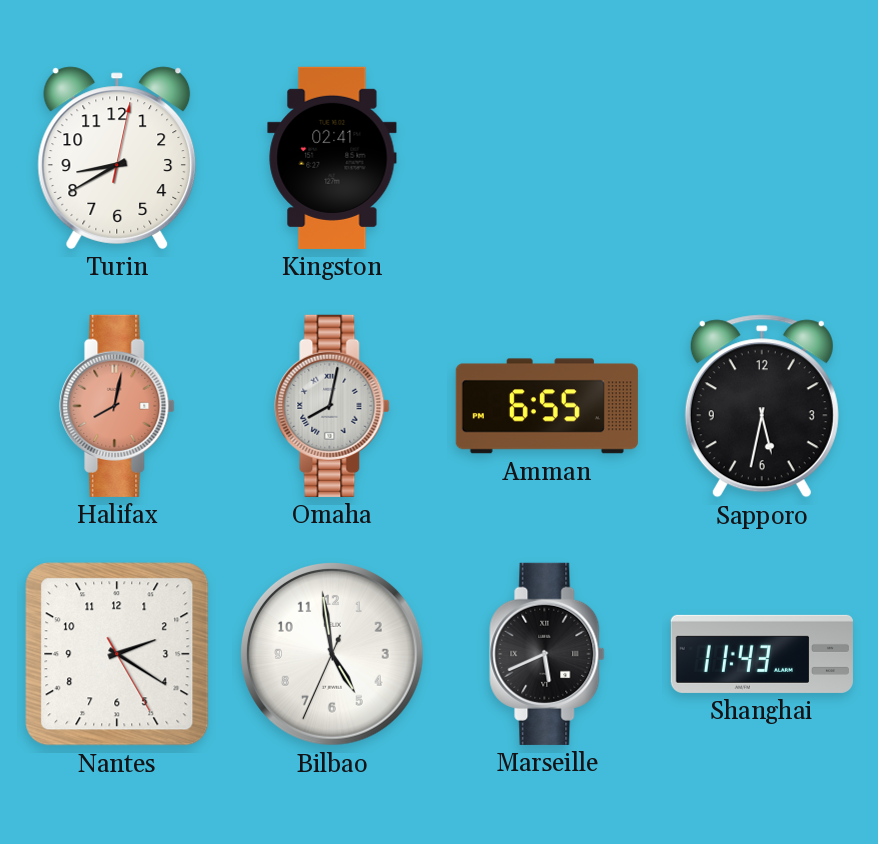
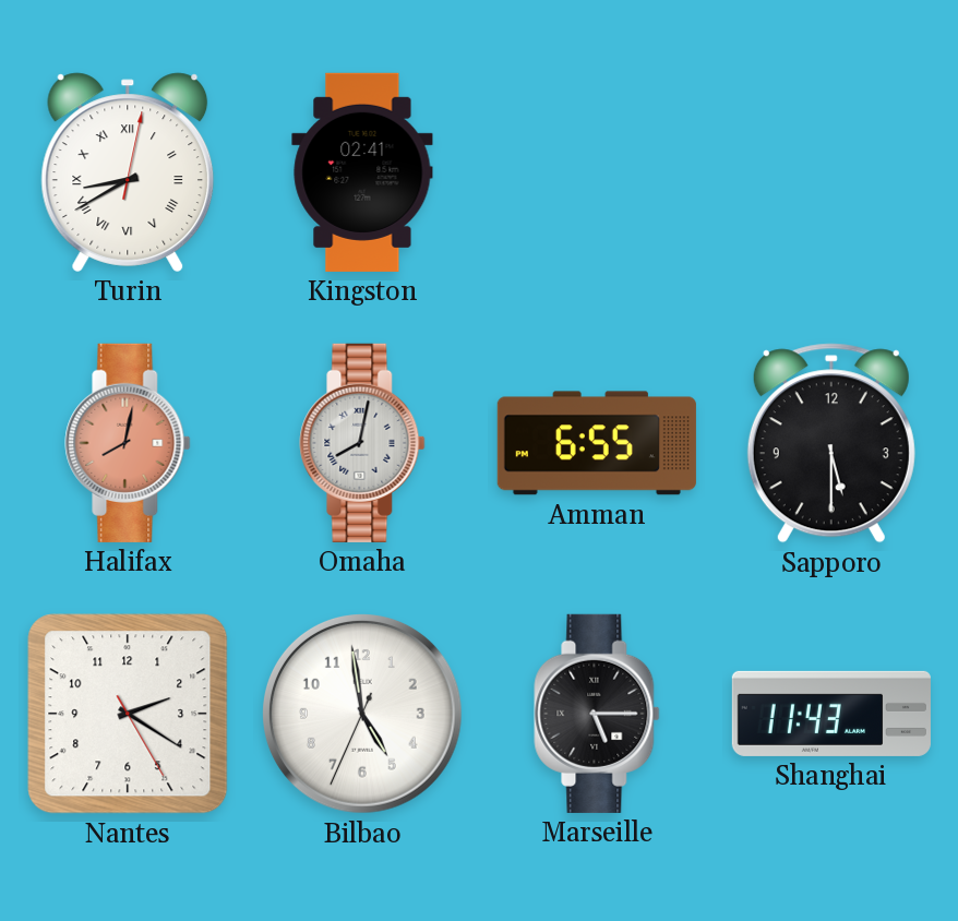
Turin numerals: Arabic -> Roman
Sapporo: 5:32 -> 5:30
Marseille: 5:41 -> 5:15
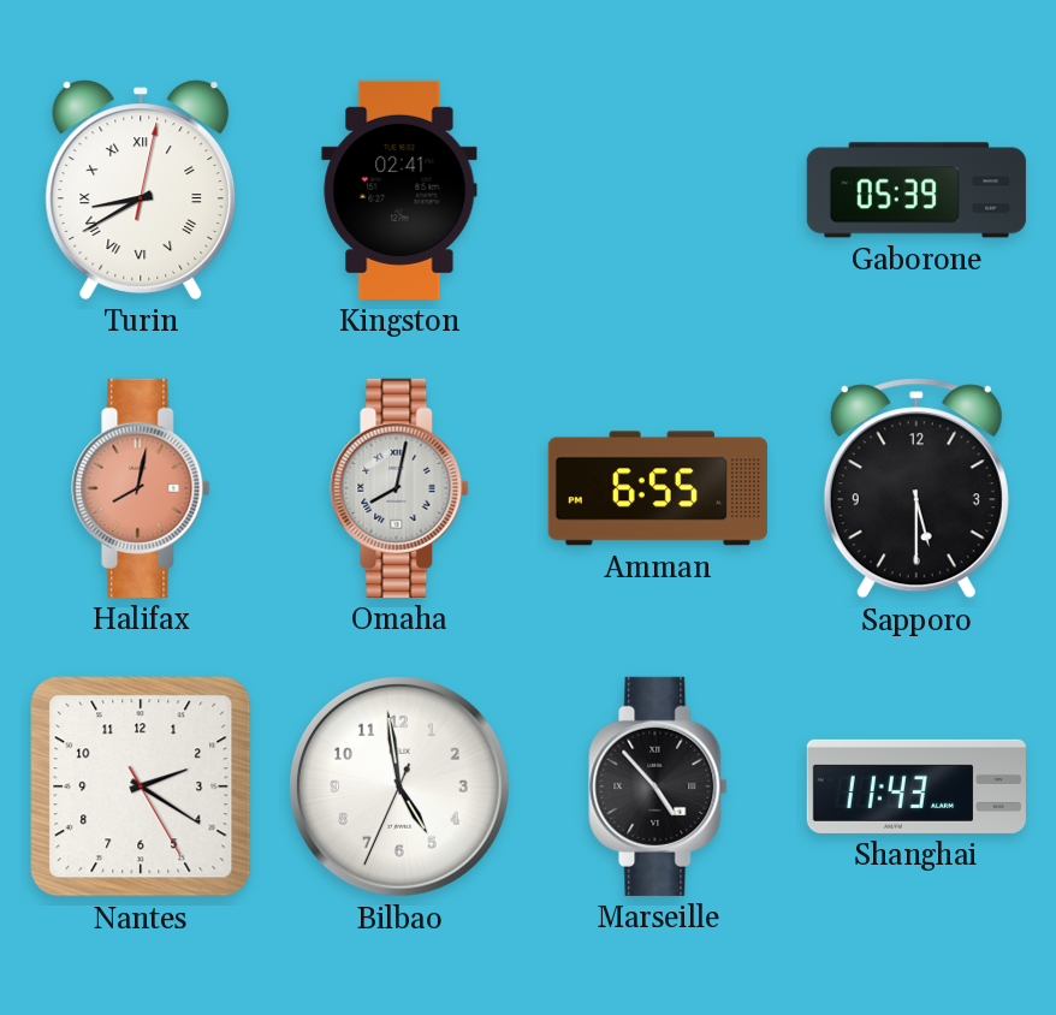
Gaborone: none -> 05:39
Marseille: 5:15 -> 4:53
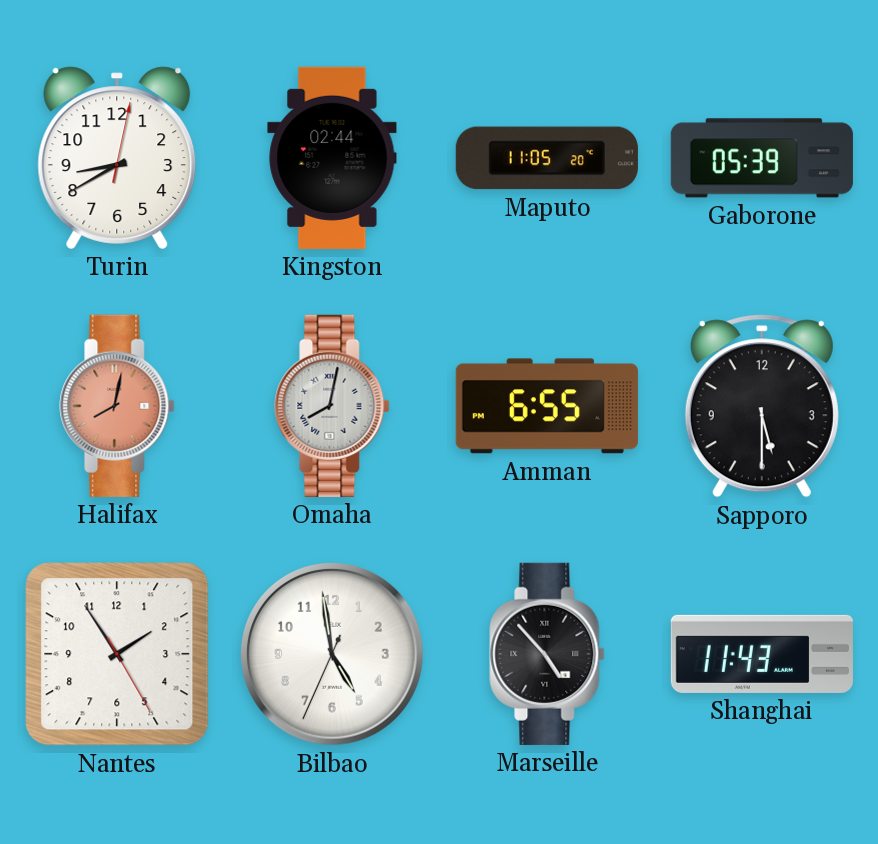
Turin numerals: Roman -> Arabic
Kingston: 02:41 -> 02:44
Maputo: none -> 11:05
Nantes: 2:20 -> 1:54
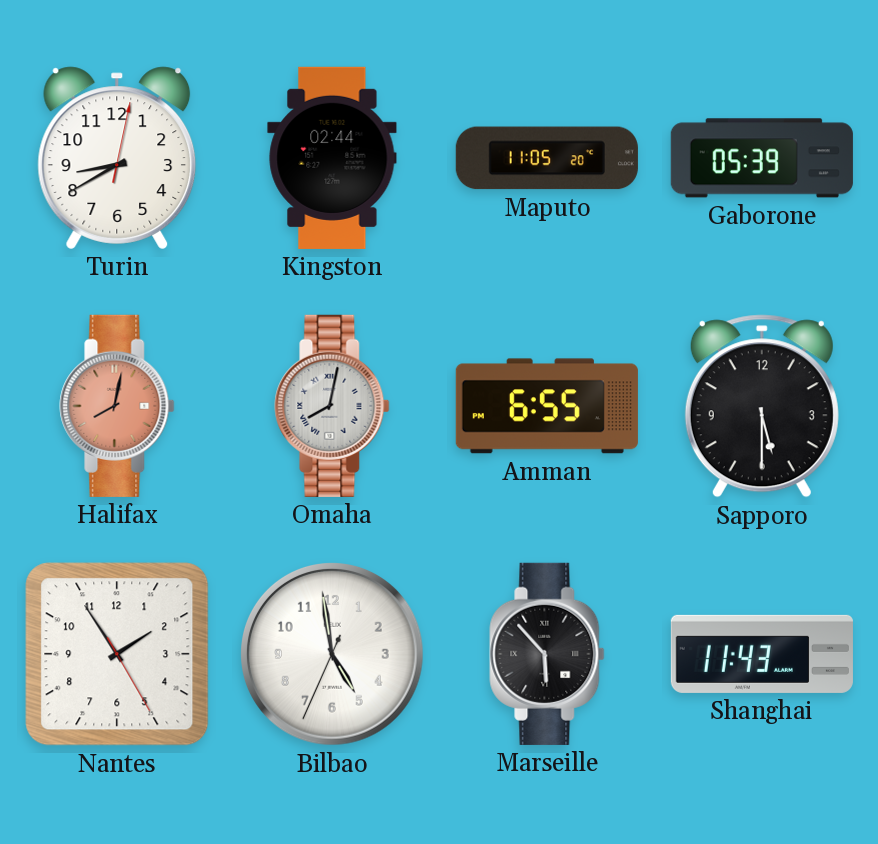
Marseille: 4:53 -> 5:53
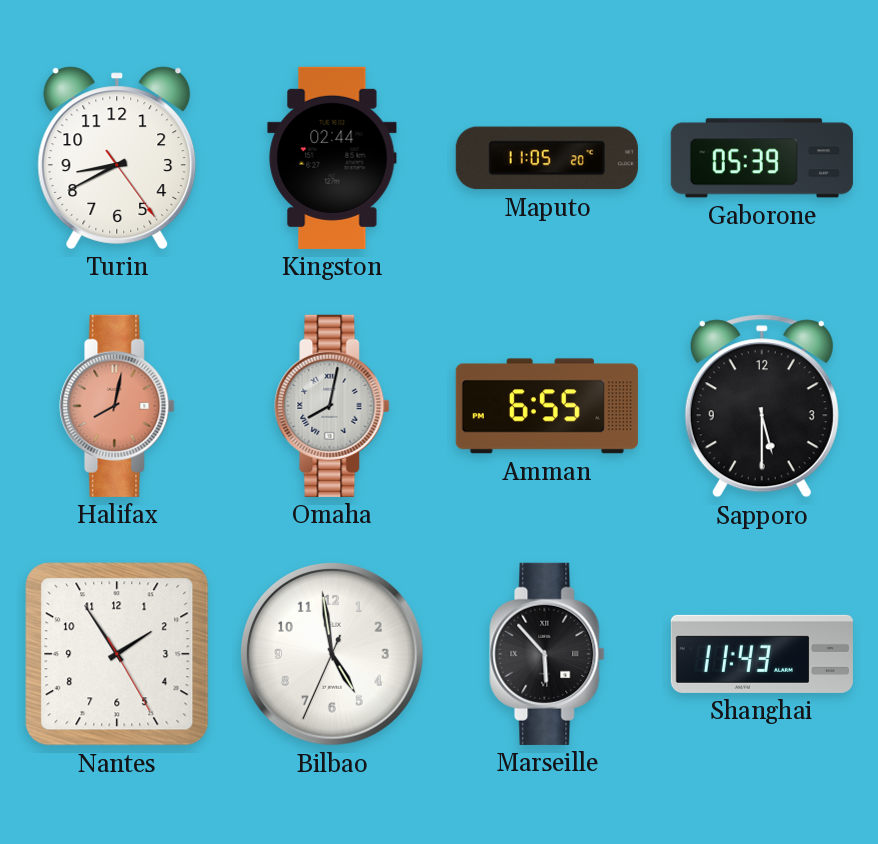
Turin: 8:40:02 -> 8:40:24
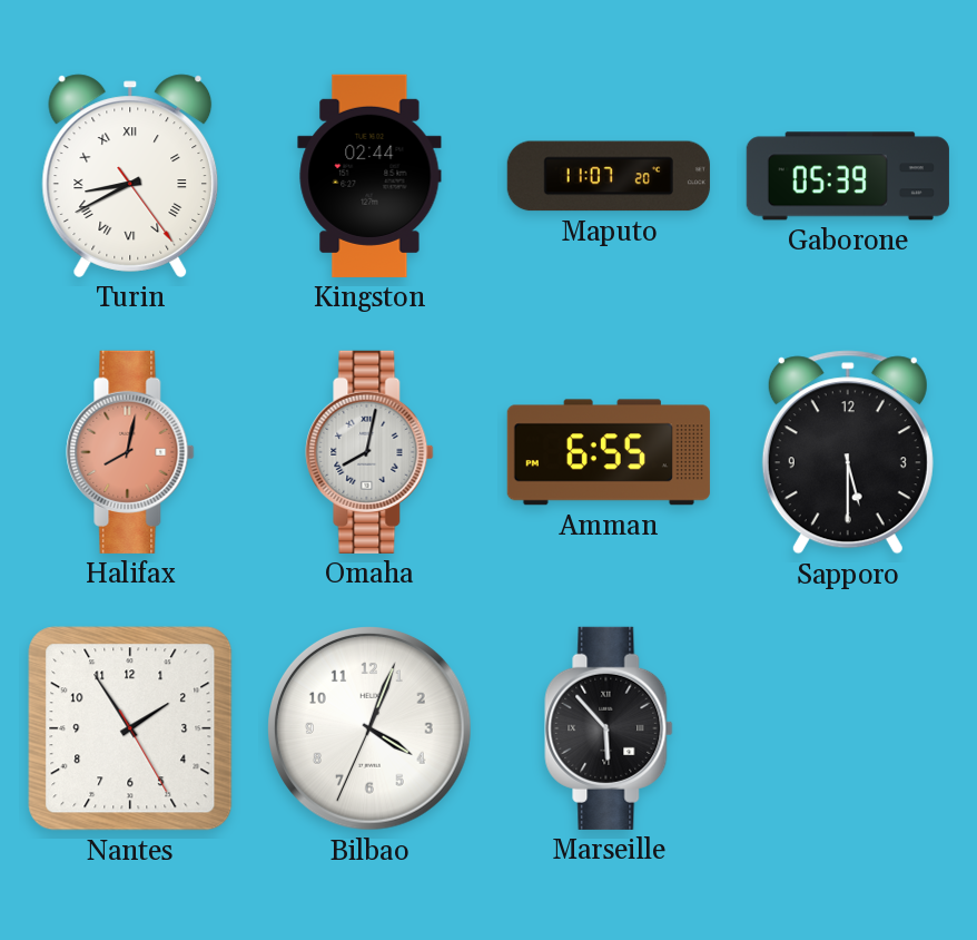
Turin numerals: Arabic -> Roman
Maputo: 11:05 -> 11:07
Bilbao: 4:58 -> 4:03
Shanghai: 11:43 -> none
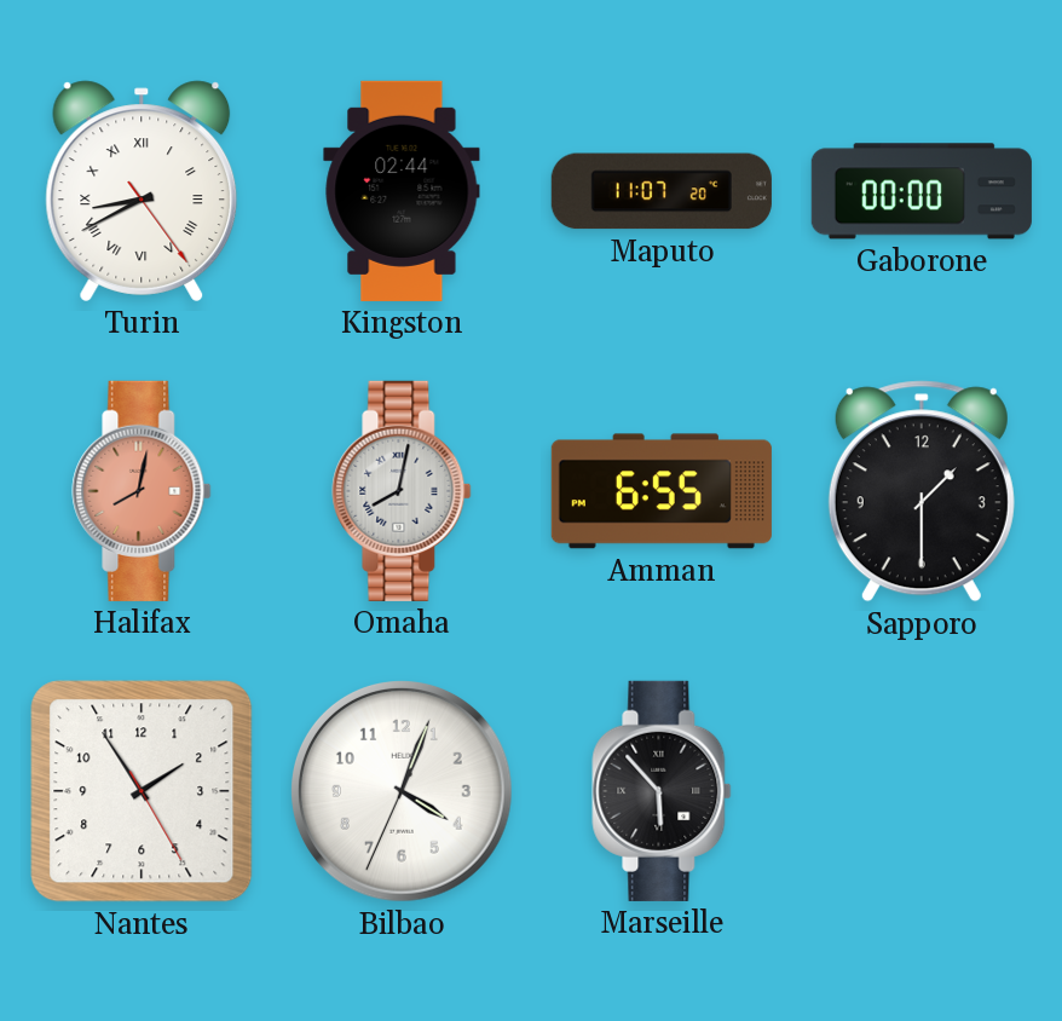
Gaborone: 05:39 -> 00:00
Sapporo: 5:30 -> 1:30
